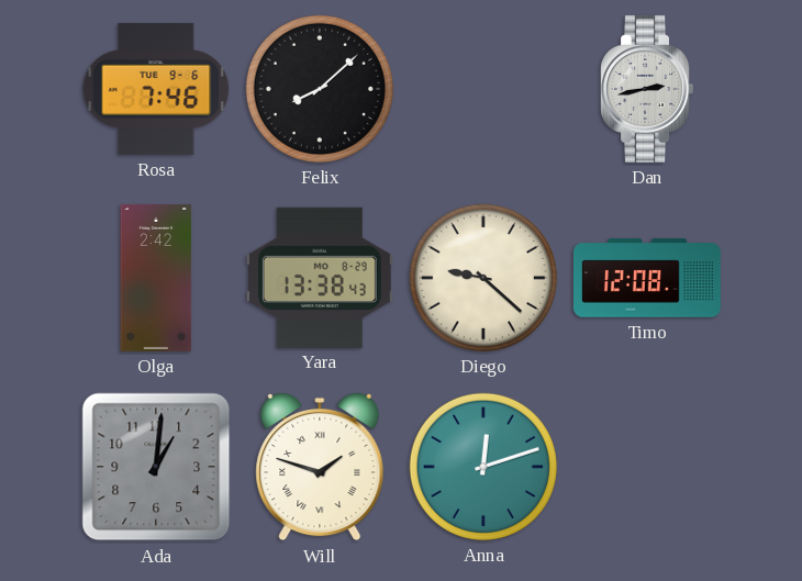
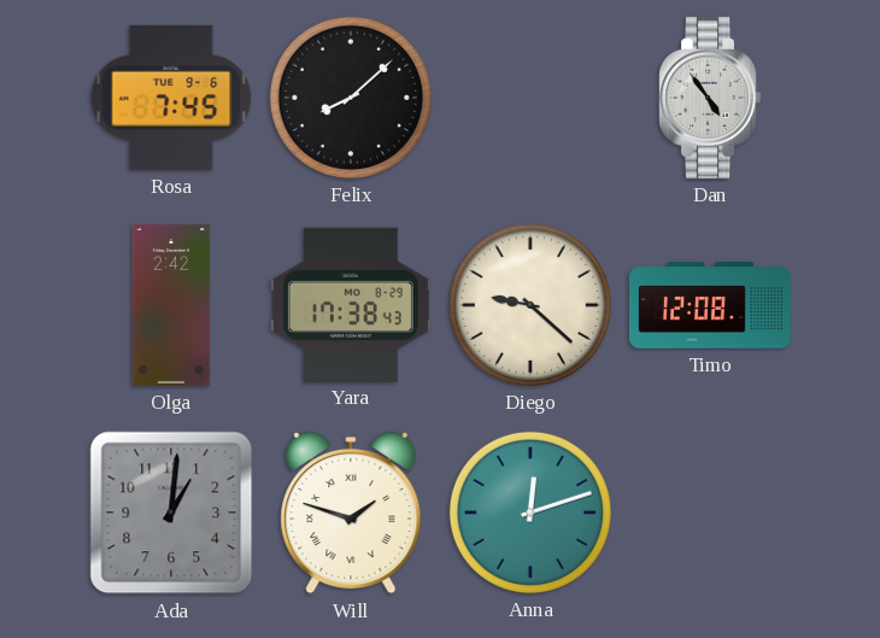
Rosa: 7:46 -> 7:45
Dan: 2:43 -> 4:54
Yara: 13:38 -> 17:38
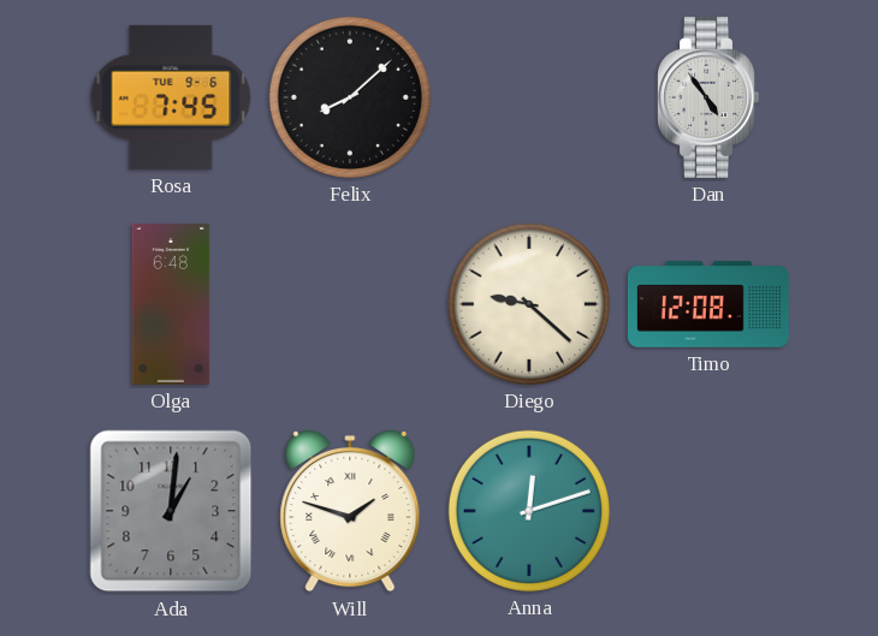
Olga: 2:42 -> 6:48
Yara: 17:38 -> none
